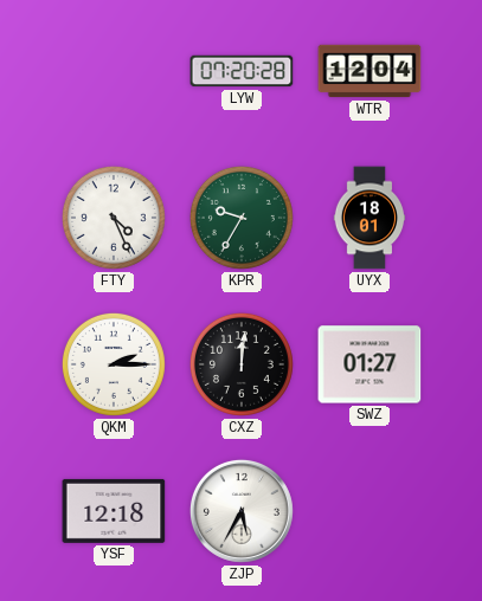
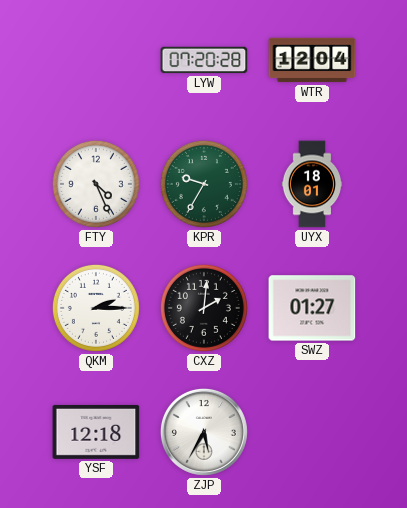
CXZ: 12:01 -> 2:01
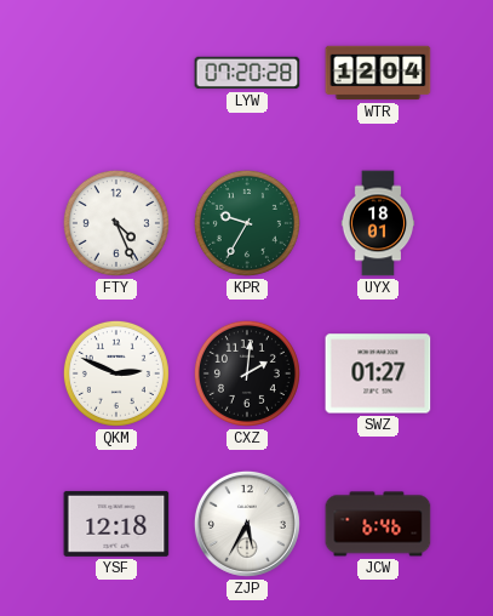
QKM: 2:15 -> 2:49
JCW: none -> 6:46
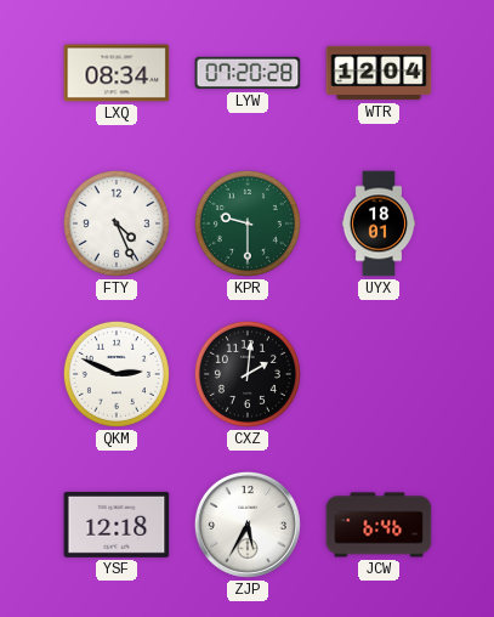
LXQ: none -> 08:34
KPR: 9:35 -> 9:30
SWZ: 01:27 -> none
